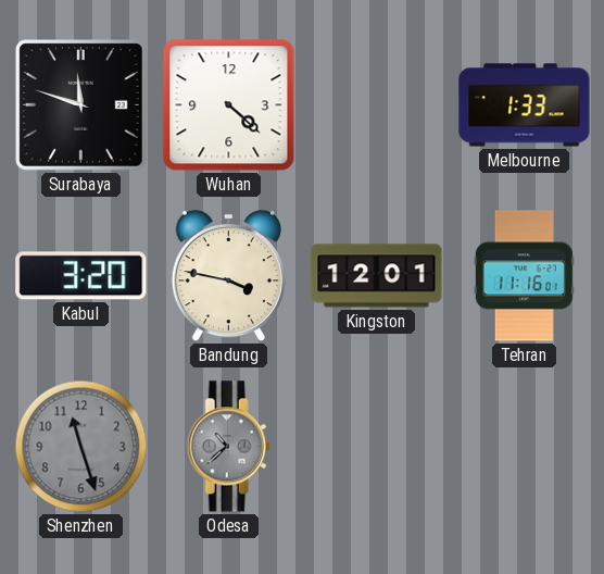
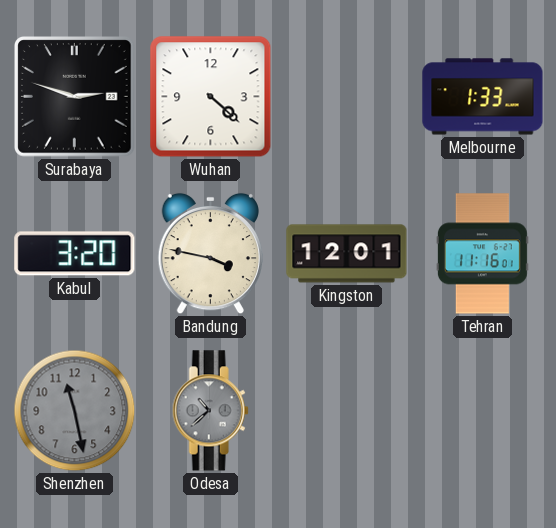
Surabaya: 11:48 -> 2:48
Shenzhen: 11:27 -> 11:28
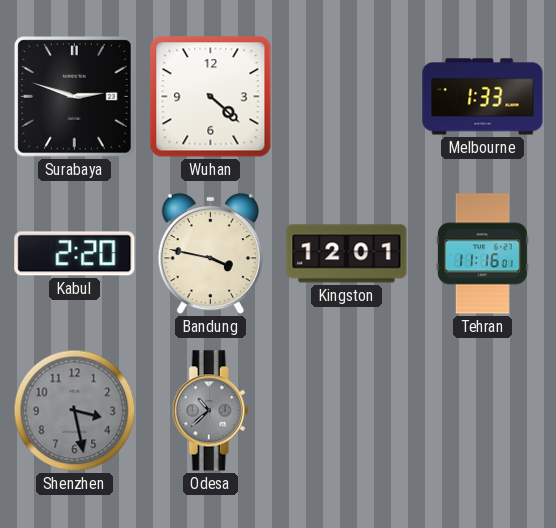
Kabul: 3:20 -> 2:20
Shenzhen: 11:28 -> 3:28
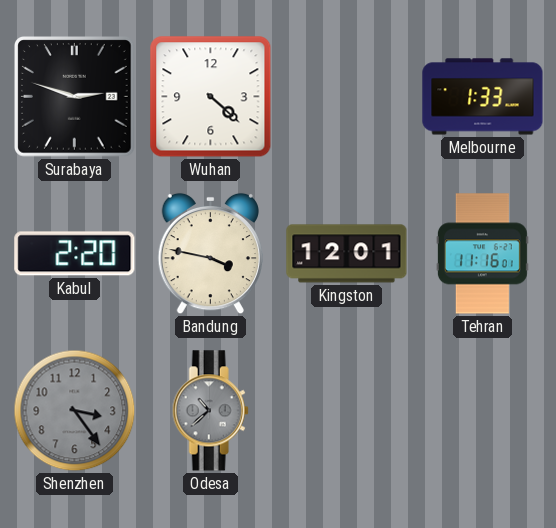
Shenzhen: 3:28 -> 3:24
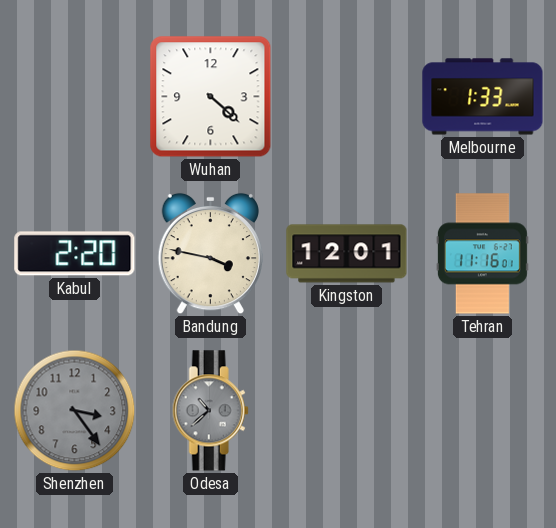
Surabaya: 2:48 -> none
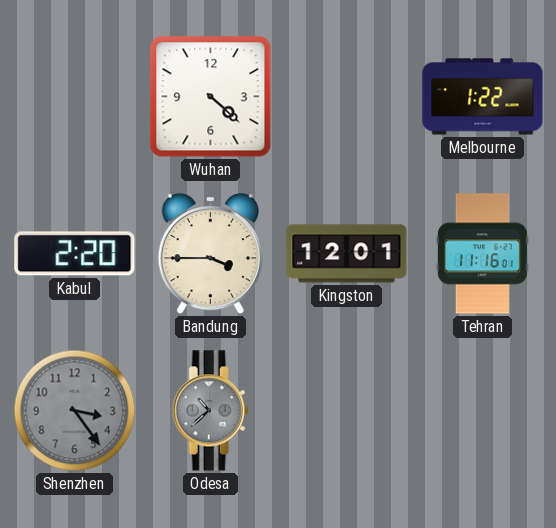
Melbourne: 1:33 -> 1:22
Bandung: 3:47 -> 3:45
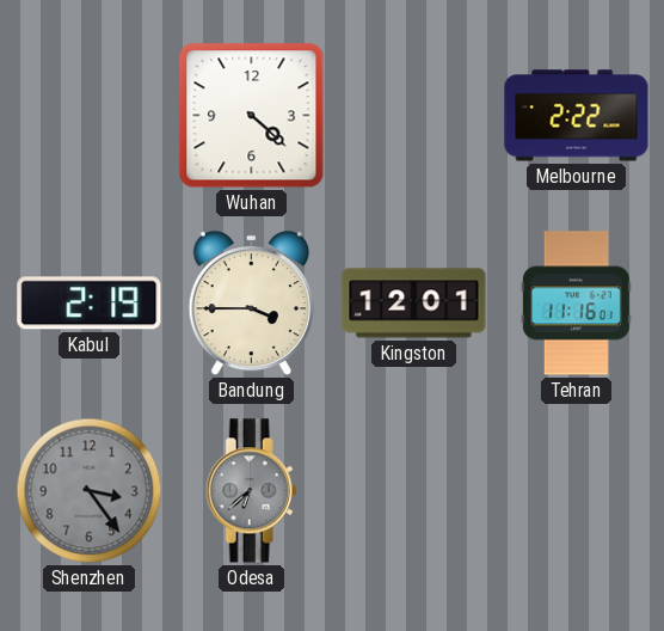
Melbourne: 1:22 -> 2:22
Kabul: 2:20 -> 2:19
Odesa: 10:38 -> 6:38
